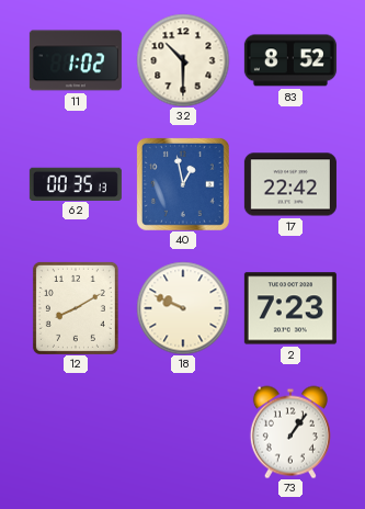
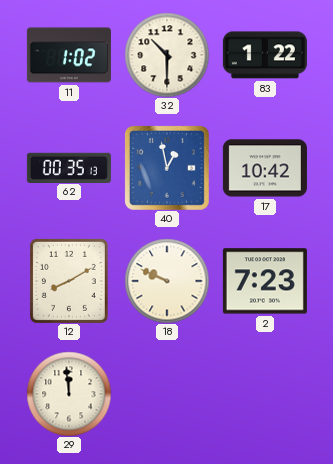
83: 8:52 -> 1:22
17: 22:42 -> 10:42
29: none -> 11:59
73: 1:06 -> none
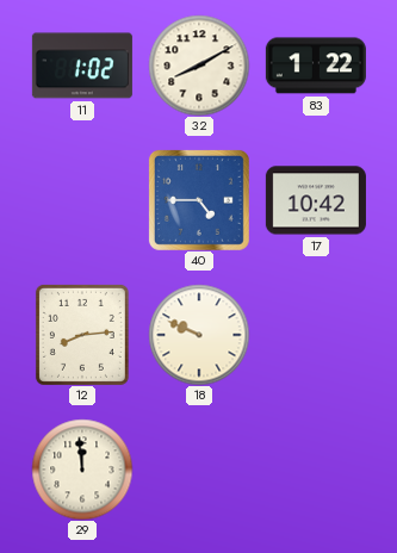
32: 10:30 -> 8:10
62: 00:35 -> none
40: 12:58 -> 4:45
12: 8:10 -> 8:14
2: 7:23 -> none
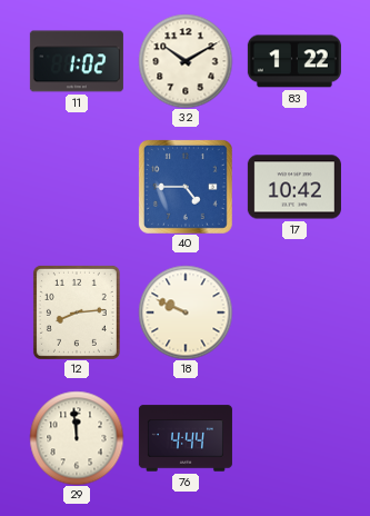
32: 8:10 -> 10:10
76: none -> 4:44
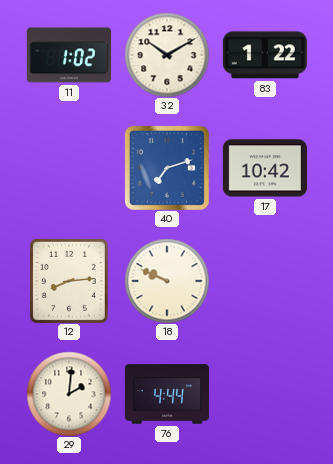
40: 4:45 -> 7:12
29: 11:59 -> 2:01
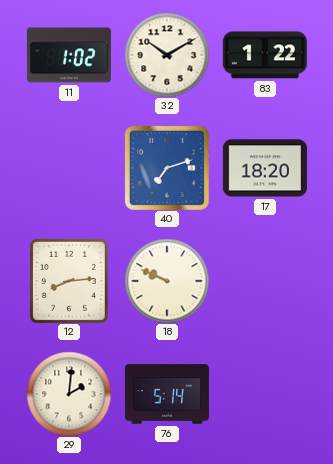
17: 10:42 -> 18:20
76: 4:44 -> 5:14
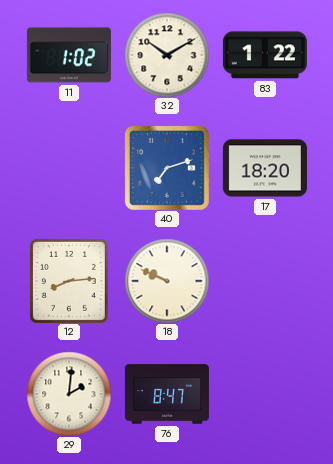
76: 5:14 -> 8:47
